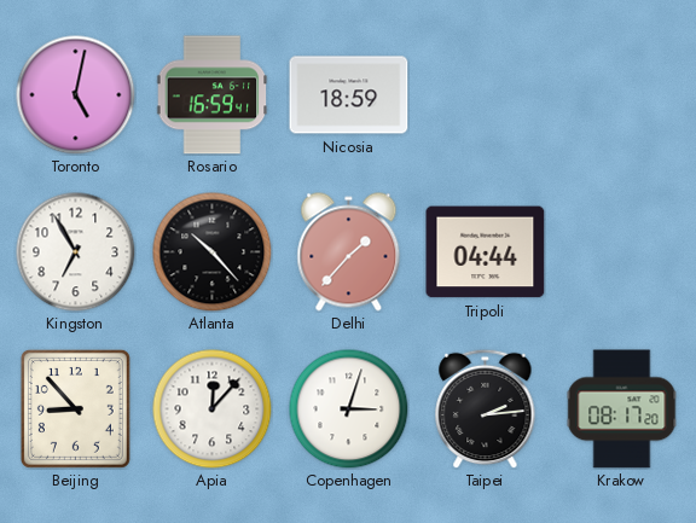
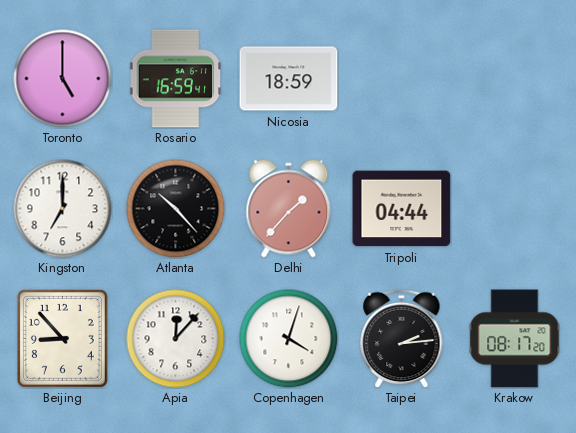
Toronto: 5:02 -> 5:00
Kingston: 6:55 -> 7:00
Copenhagen: 3:03 -> 4:03
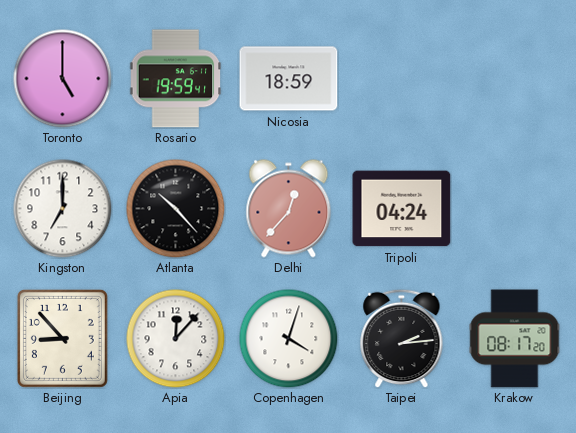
Rosario: 16:59 -> 19:59
Delhi: 1:37 -> 12:37
Tripoli: 04:44 -> 04:24
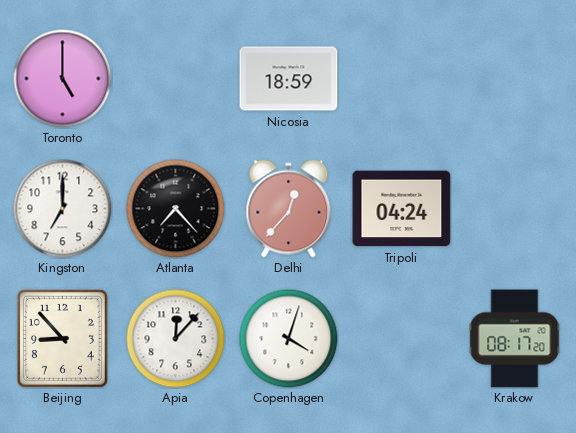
Rosario: 19:59 -> none
Atlanta: 10:23 -> 7:23
Taipei: 2:14 -> none
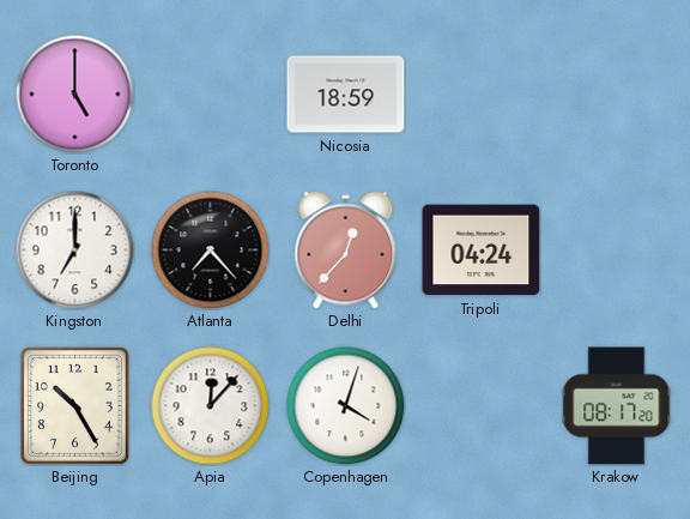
Beijing: 8:53 -> 10:25
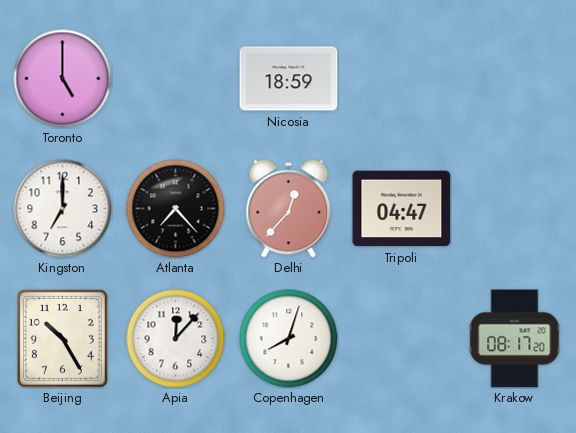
Tripoli: 04:24 -> 04:47
Copenhagen: 4:03 -> 8:03
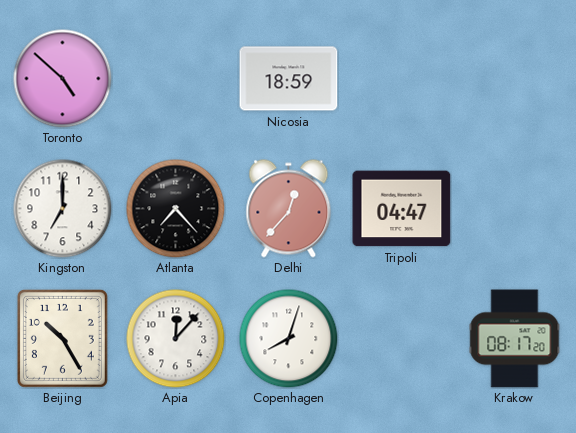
Toronto: 5:00 -> 4:52
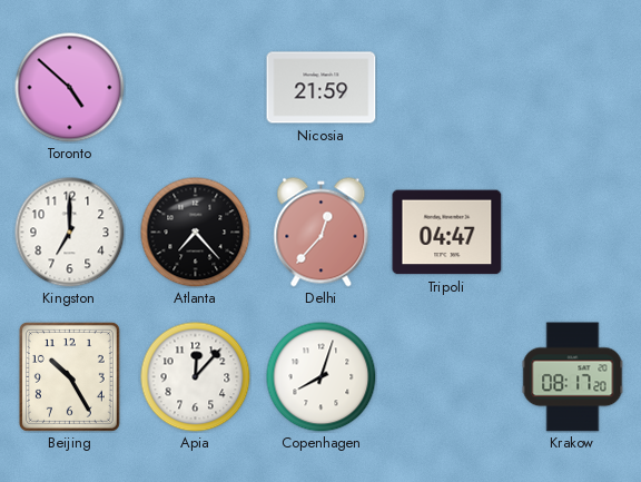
Nicosia: 18:59 -> 21:59
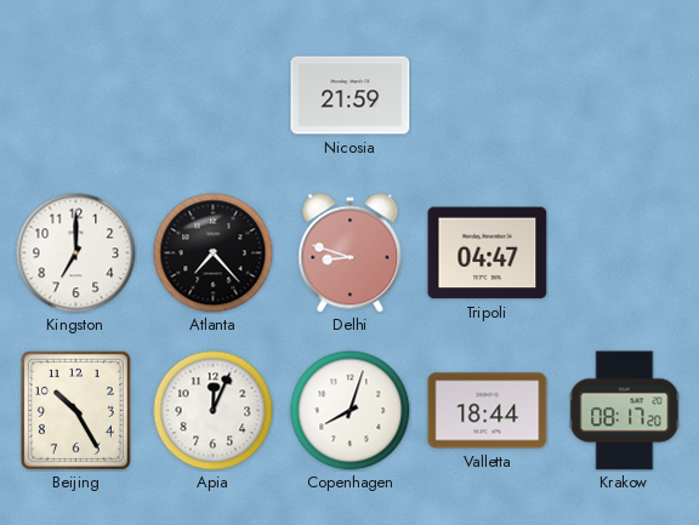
Toronto: 4:52 -> none
Delhi: 12:37 -> 8:48
Apia: 12:07 -> 12:04
Valletta: none -> 18:44
